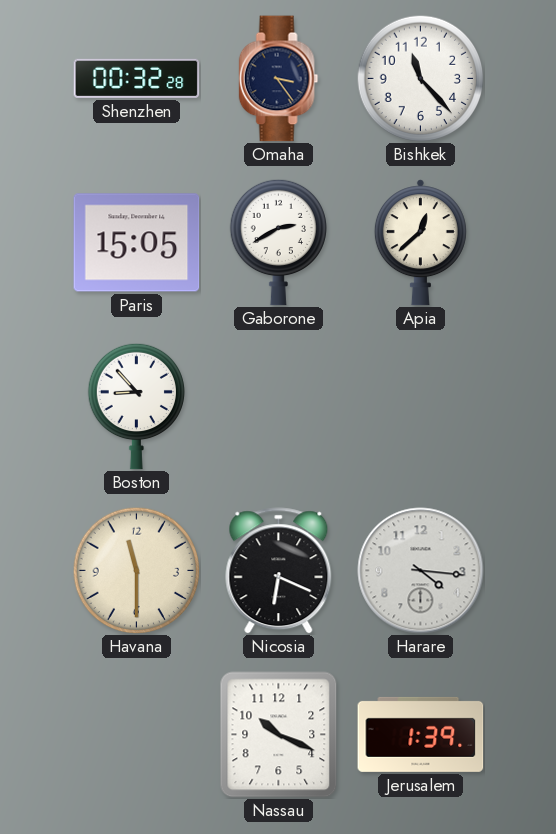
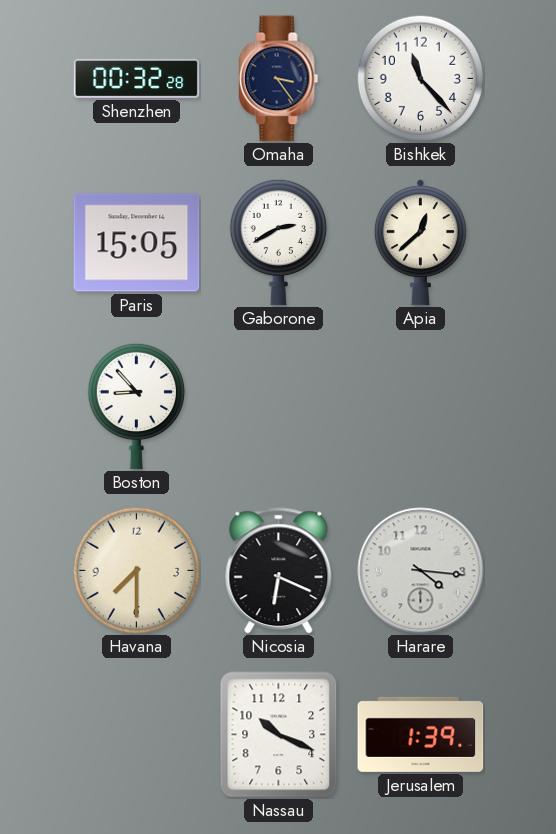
Havana: 11:30 -> 7:30
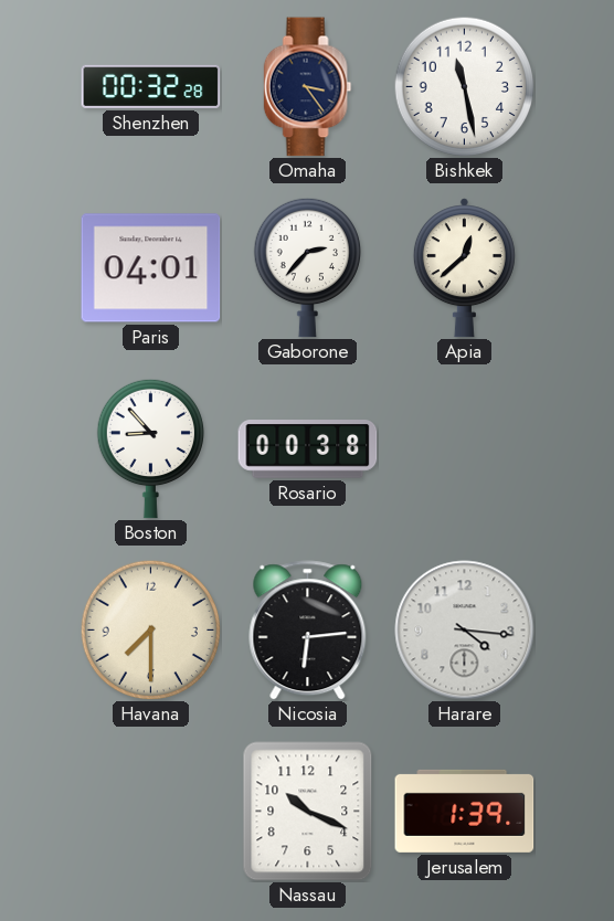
Bishkek: 11:23 -> 11:28
Paris: 15:05 -> 04:01
Gaborone: 2:40 -> 2:37
Rosario: none -> 00:38
Nicosia: 6:19 -> 6:14
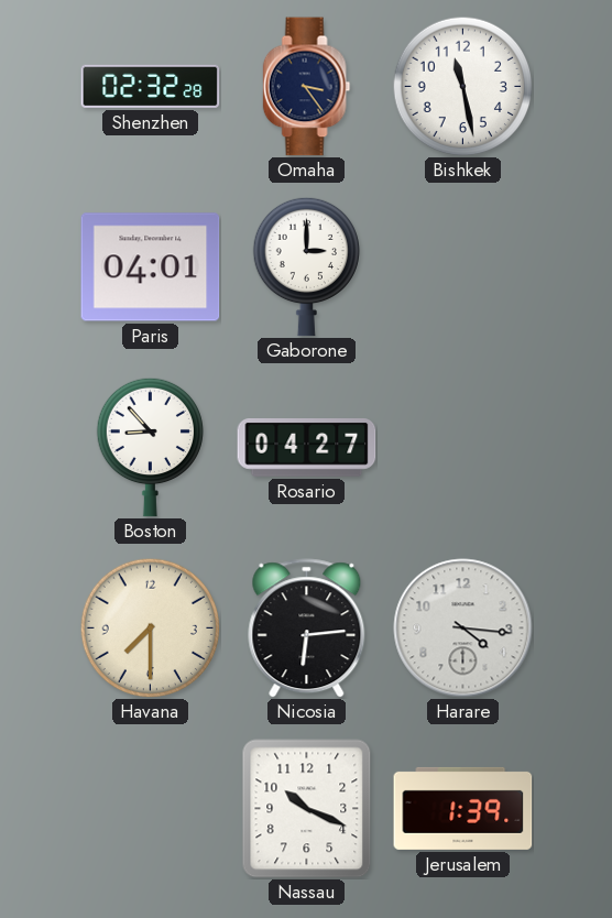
Shenzhen: 00:32 -> 02:32
Gaborone: 2:37 -> 3:00
Apia: 12:38 -> none
Rosario: 00:38 -> 04:27
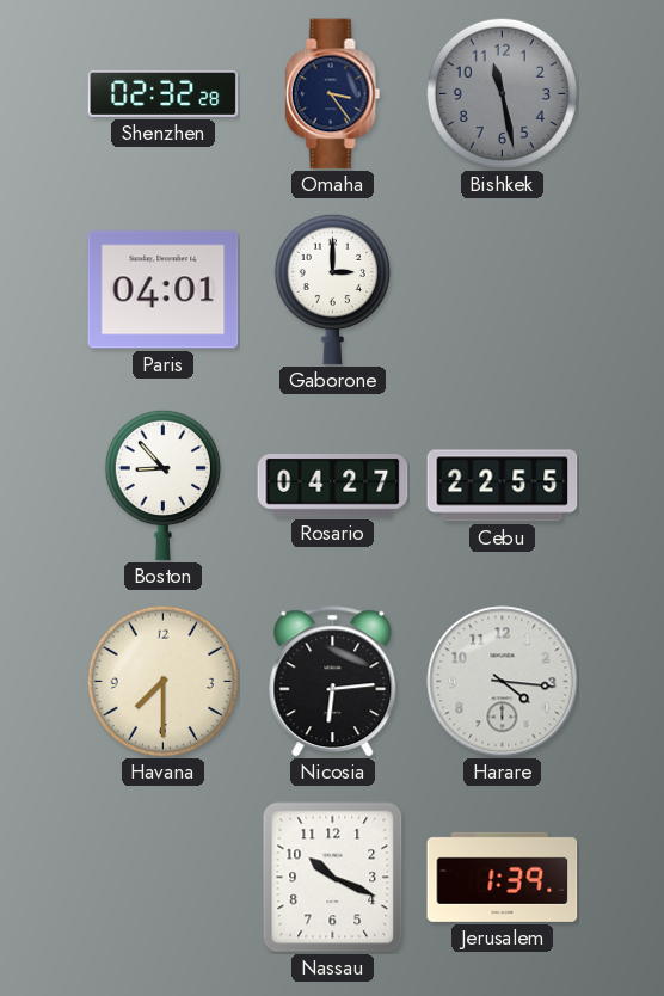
Bishkek dial: white -> grey
Cebu: none -> 22:55
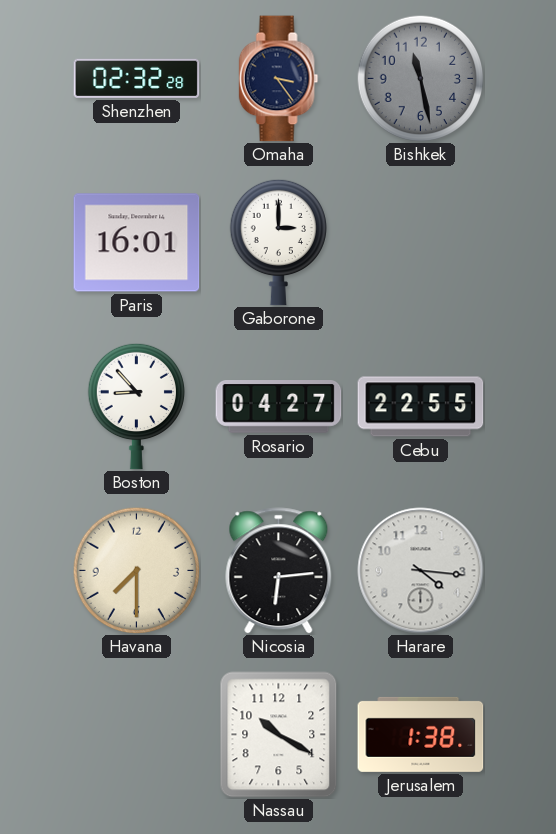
Paris: 04:01 -> 16:01
Nassau: 10:19 -> 10:20
Jerusalem: 1:39 -> 1:38
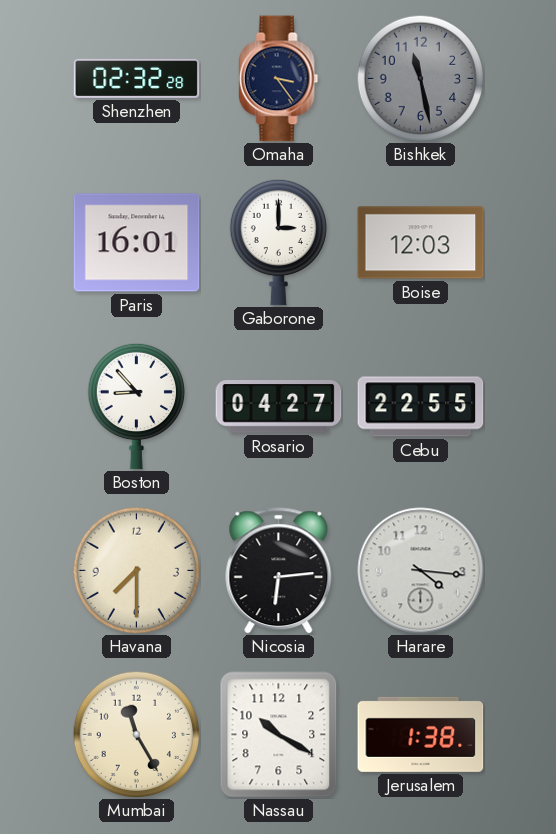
Boise: none -> 12:03
Mumbai: none -> 11:25
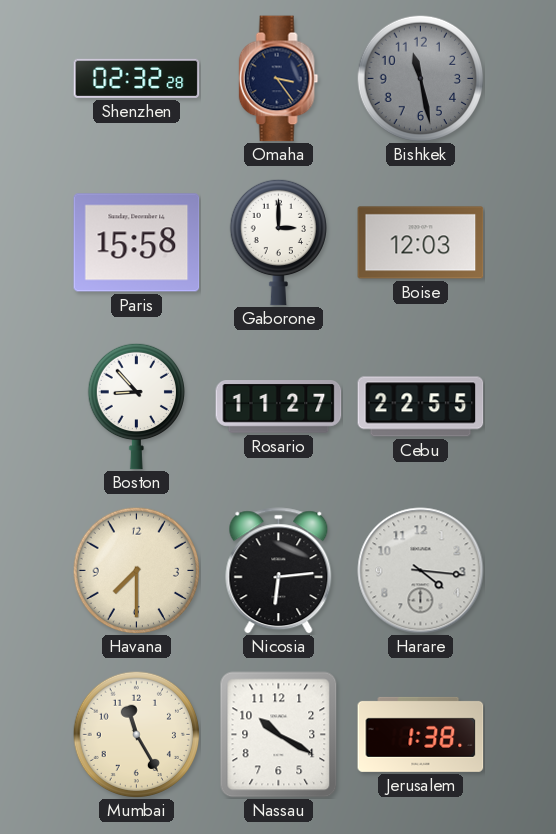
Paris: 16:01 -> 15:58
Rosario: 04:27 -> 11:27
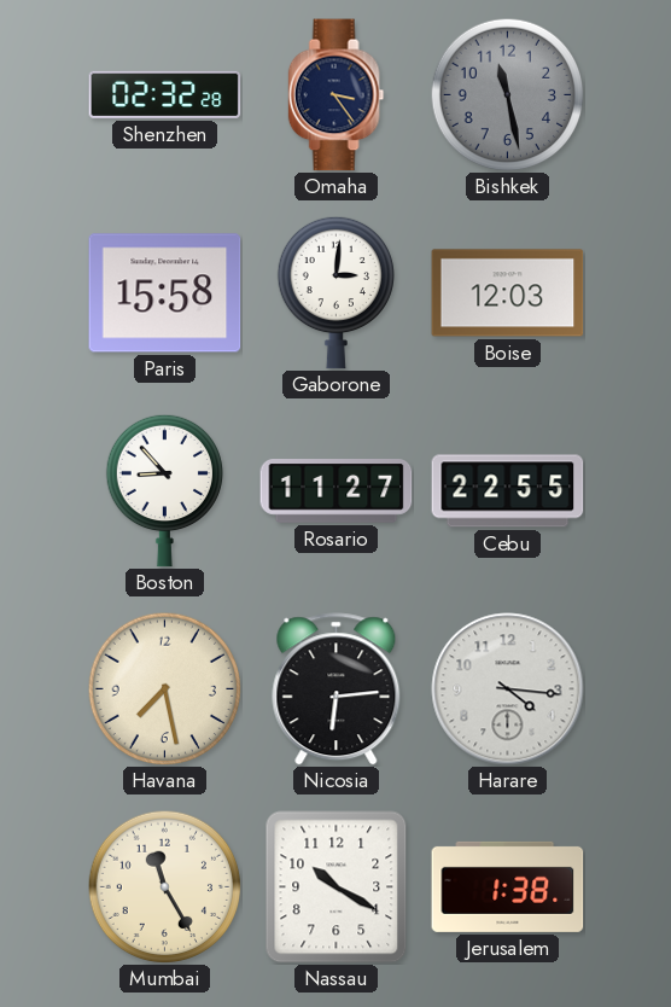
Gaborone: 3:00 -> 3:01
Havana: 7:30 -> 7:28
